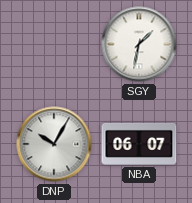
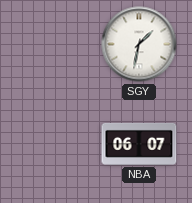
DNP: 10:05 -> none
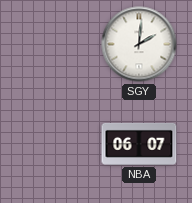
SGY: 1:32 -> 2:01
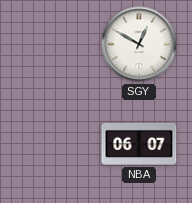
SGY: 2:01 -> 12:50
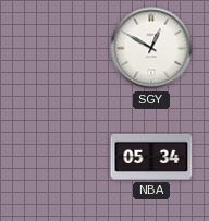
NBA: 06:07 -> 05:34
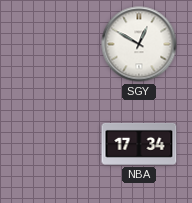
NBA: 05:34 -> 17:34
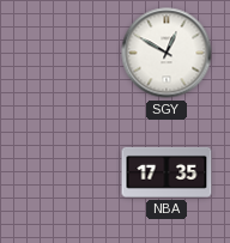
NBA: 17:34 -> 17:35
